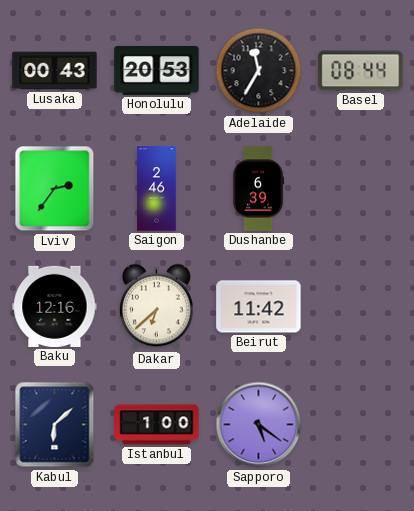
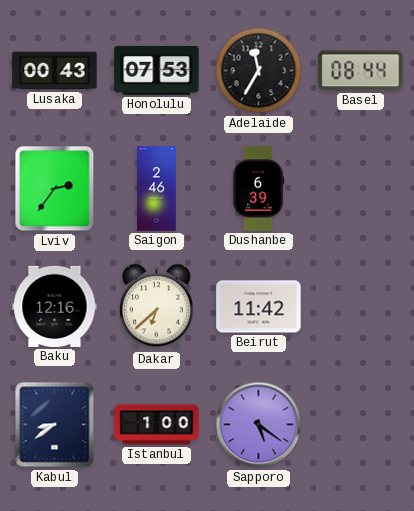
Honolulu: 20:53 -> 07:53
Kabul: 6:08 -> 8:39
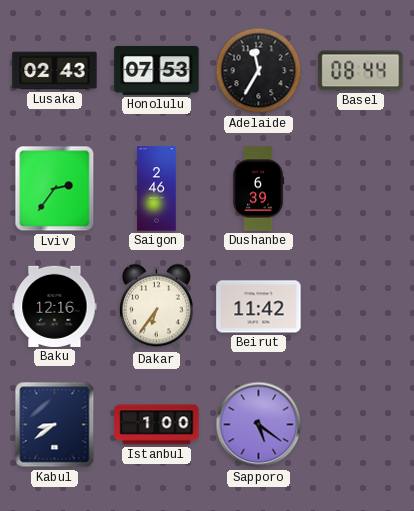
Lusaka: 00:43 -> 02:43
Dakar: 6:38 -> 6:36
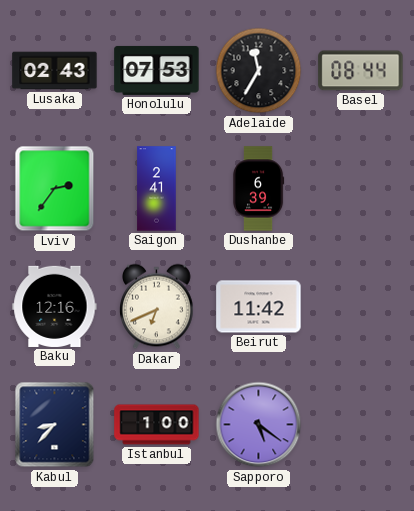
Saigon: 2:46 -> 2:41
Dakar: 6:36 -> 6:41
Kabul: 8:39 -> 8:37
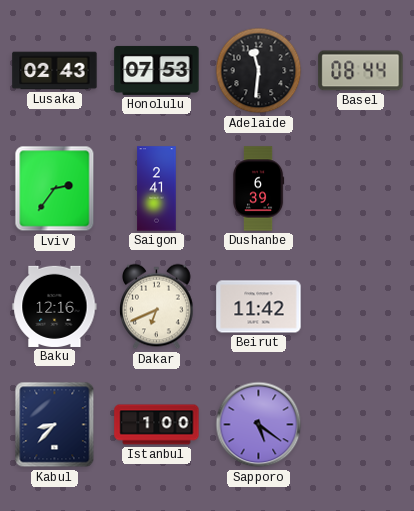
Adelaide: 11:35 -> 11:31
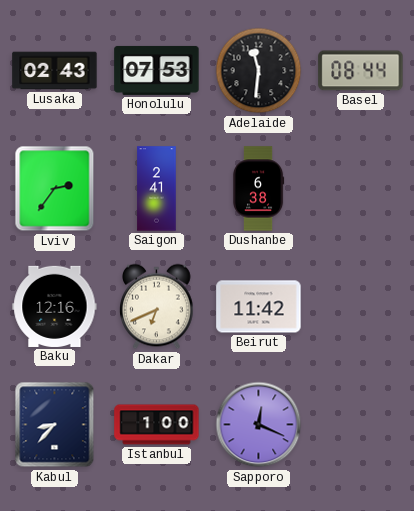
Dushanbe: 6:39 -> 6:38
Sapporo: 5:21 -> 12:19
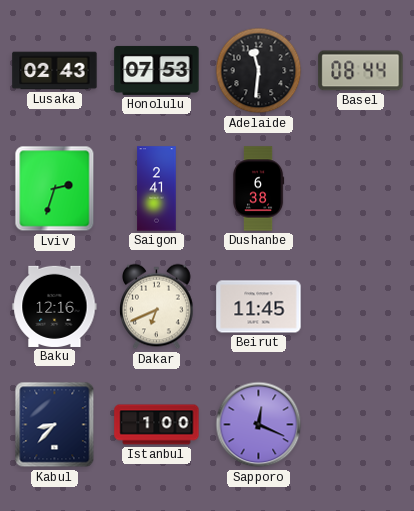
Lviv: 2:36 -> 2:33
Beirut: 11:42 -> 11:45
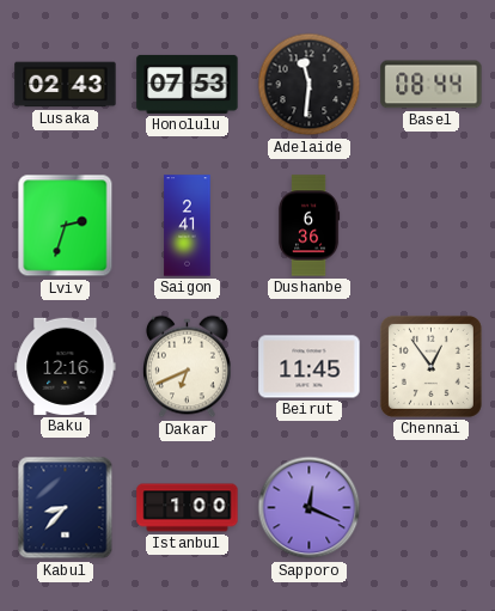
Dushanbe: 6:38 -> 6:36
Chennai: none -> 12:54
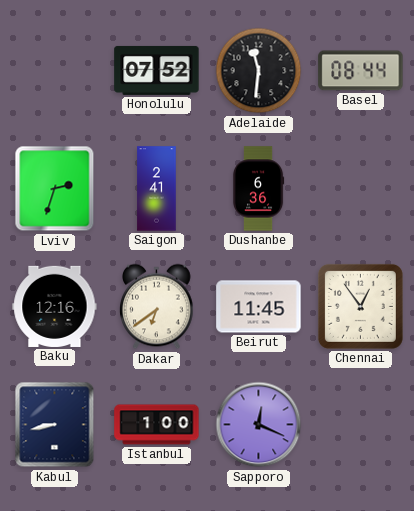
Lusaka: 02:43 -> none
Honolulu: 07:53 -> 07:52
Dakar: 6:41 -> 6:39
Kabul: 8:37 -> 8:43
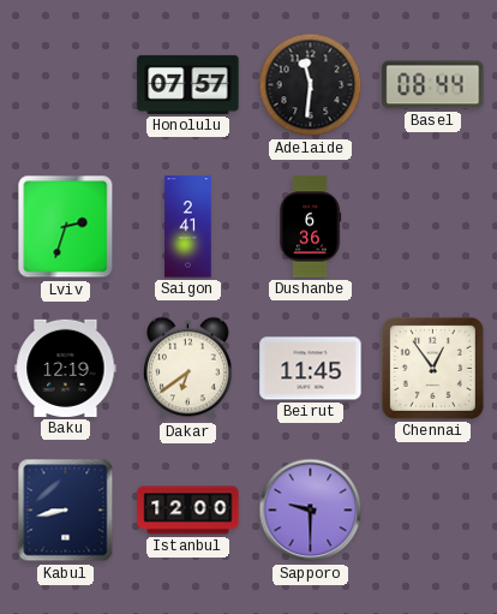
Honolulu: 07:52 -> 07:57
Baku: 12:16 -> 12:19
Istanbul: 1:00 -> 12:00
Sapporo: 12:19 -> 9:30
